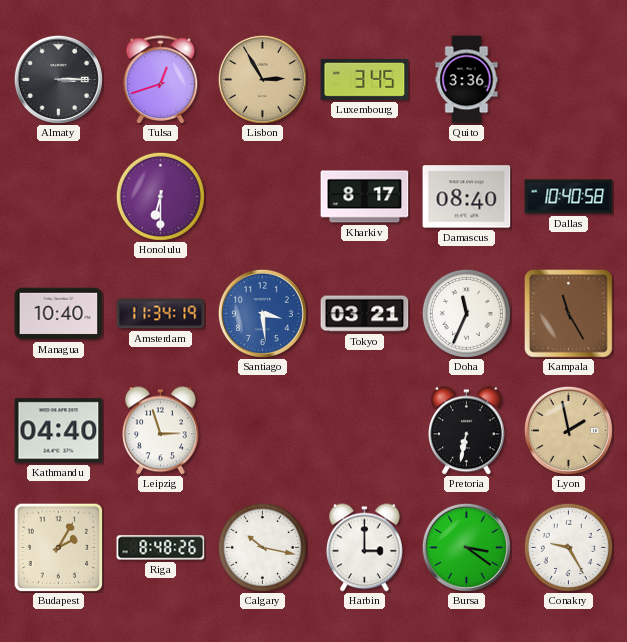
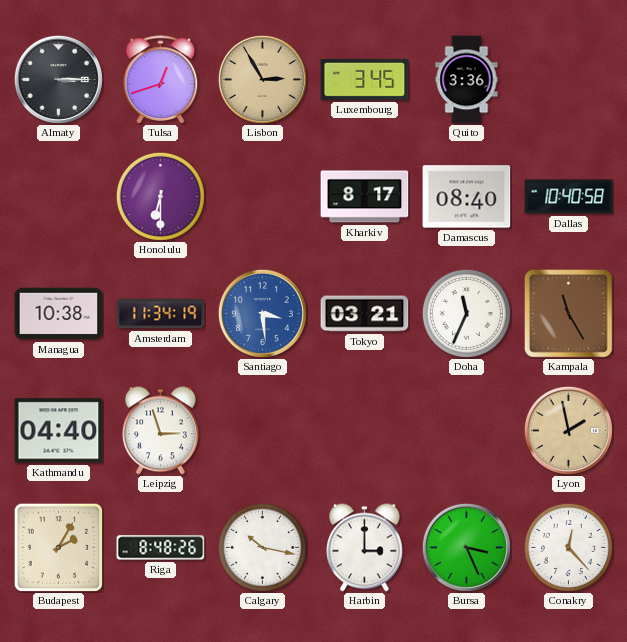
Managua: 10:40 -> 10:38
Pretoria: 6:32 -> none
Bursa: 3:21 -> 3:26
Conakry: 9:25 -> 12:23
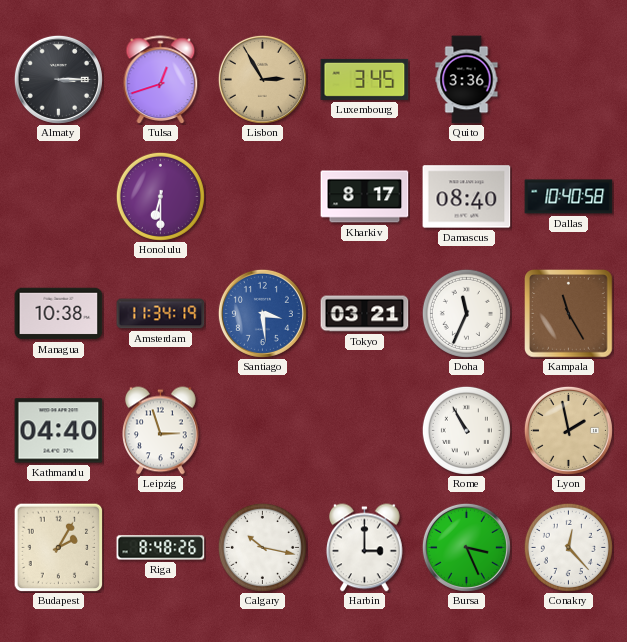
Rome: none -> 10:55
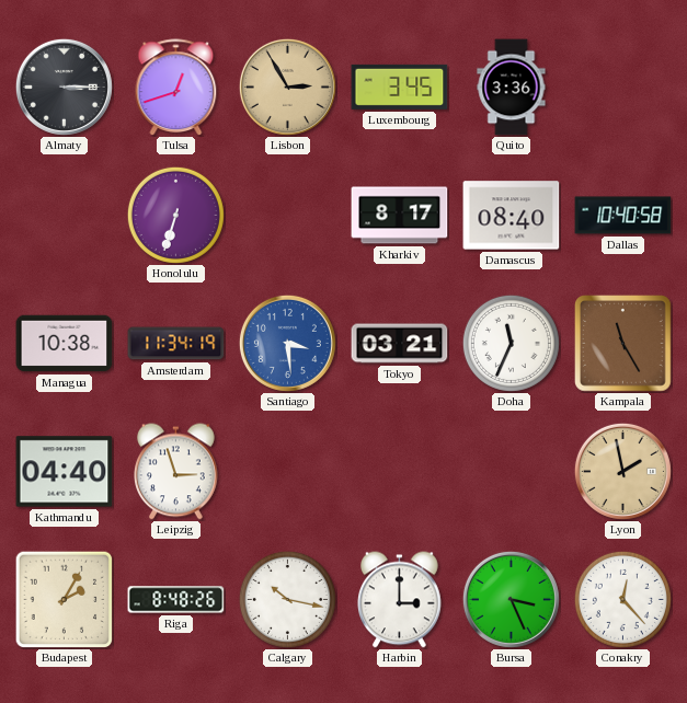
Honolulu: 6:30 -> 6:33
Rome: 10:55 -> none
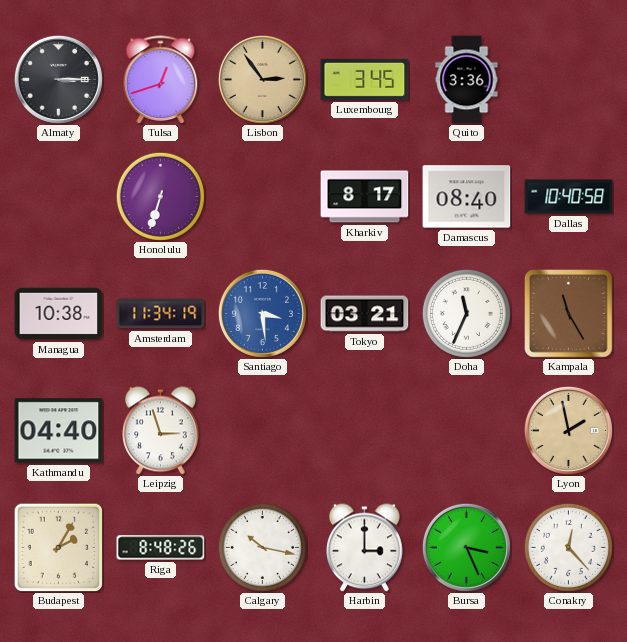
Lisbon: 2:55 -> 2:54
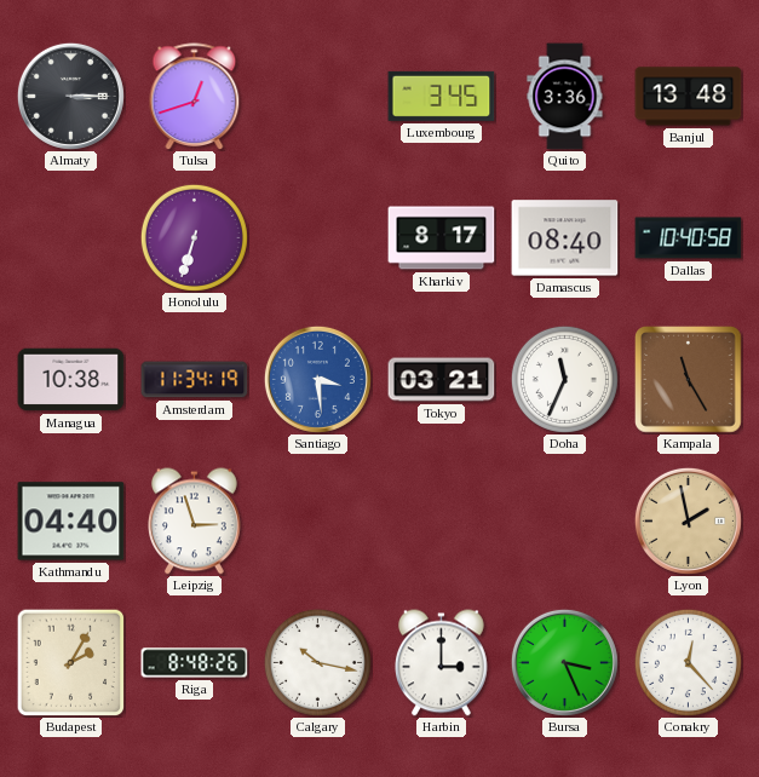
Lisbon: 2:54 -> none
Banjul: none -> 13:48
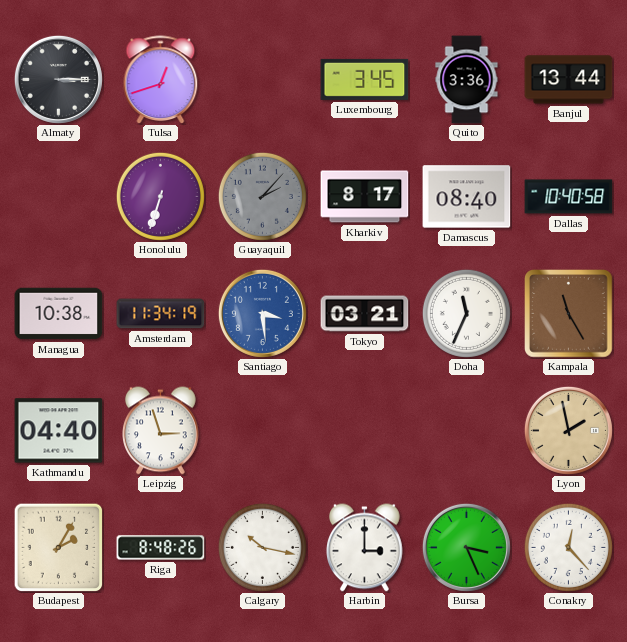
Banjul: 13:48 -> 13:44
Guayaquil: none -> 2:07
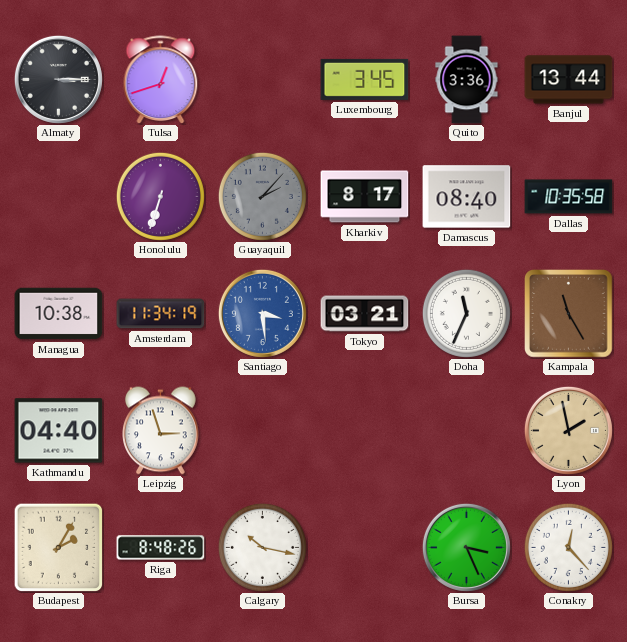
Dallas: 10:40 -> 10:35
Harbin: 3:00 -> none
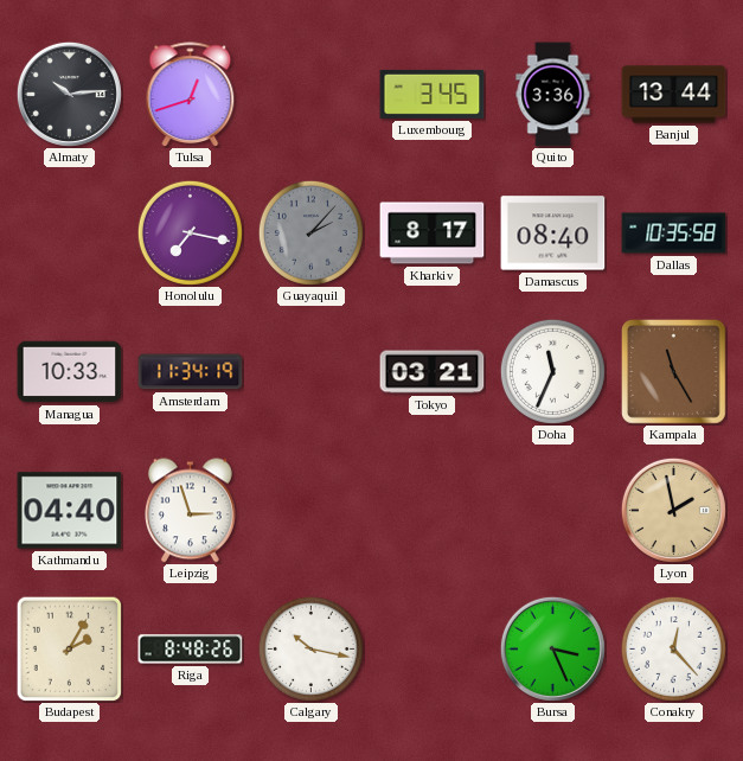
Almaty: 3:15 -> 10:14
Honolulu: 6:33 -> 7:17
Managua: 10:38 -> 10:33
Santiago: 3:29 -> none
